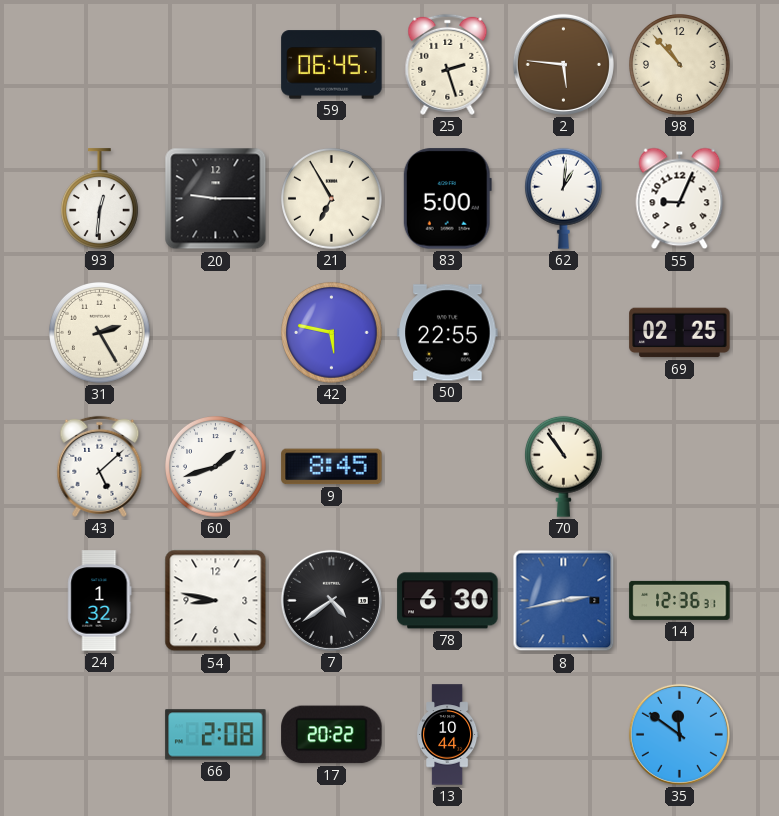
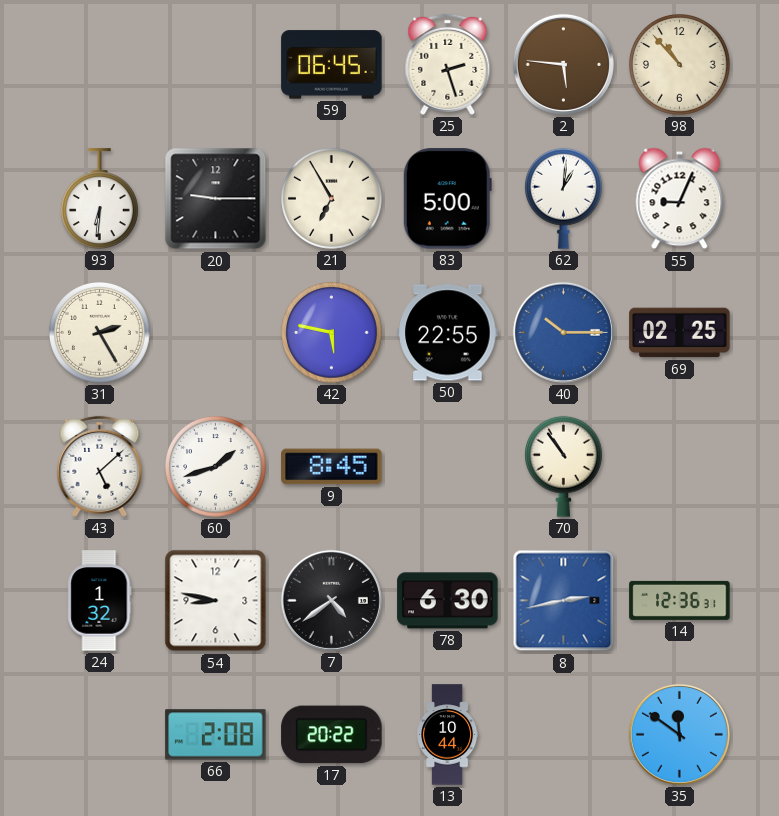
93: 12:31 -> 6:31
40: none -> 10:15
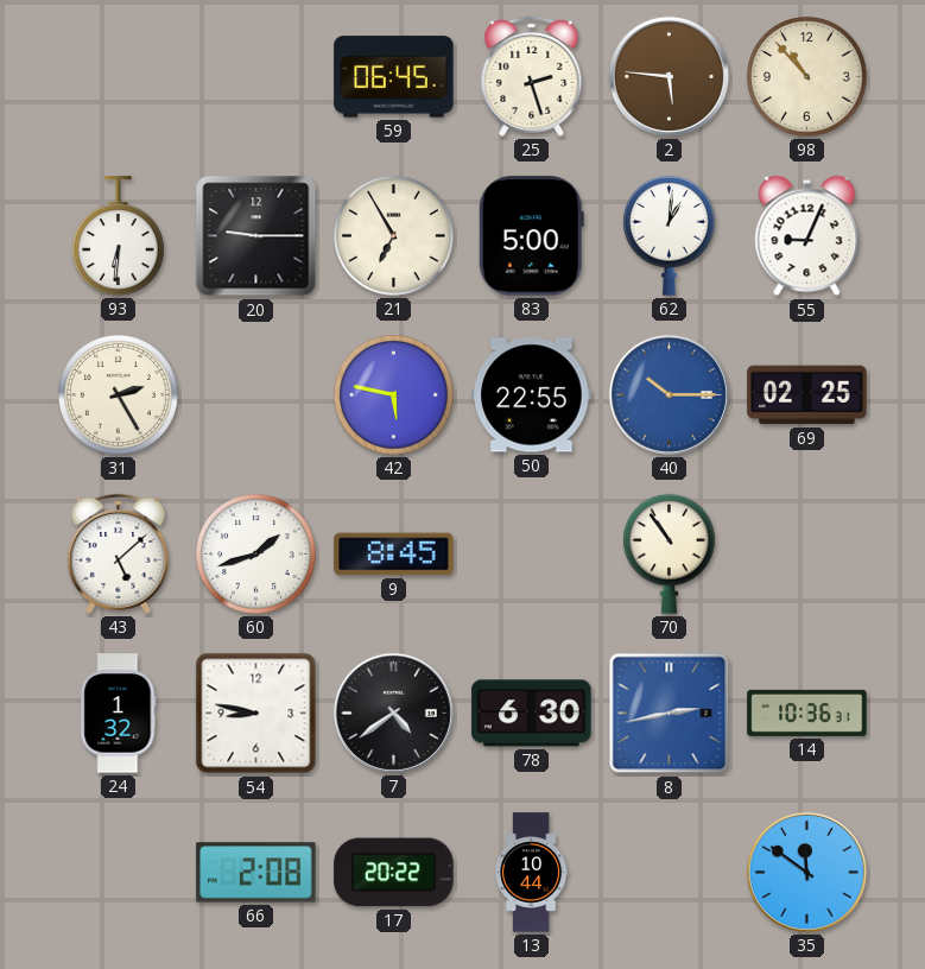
14: 12:36 -> 10:36
